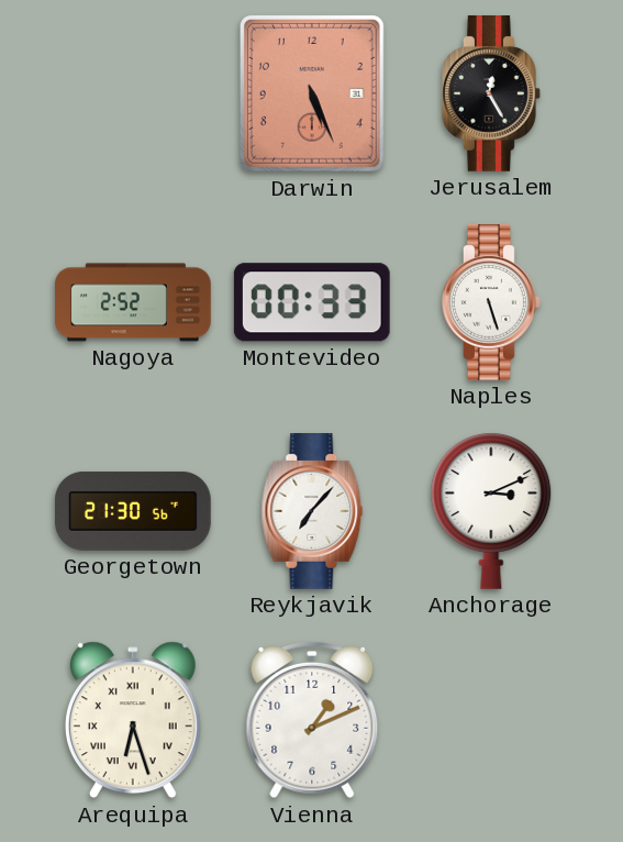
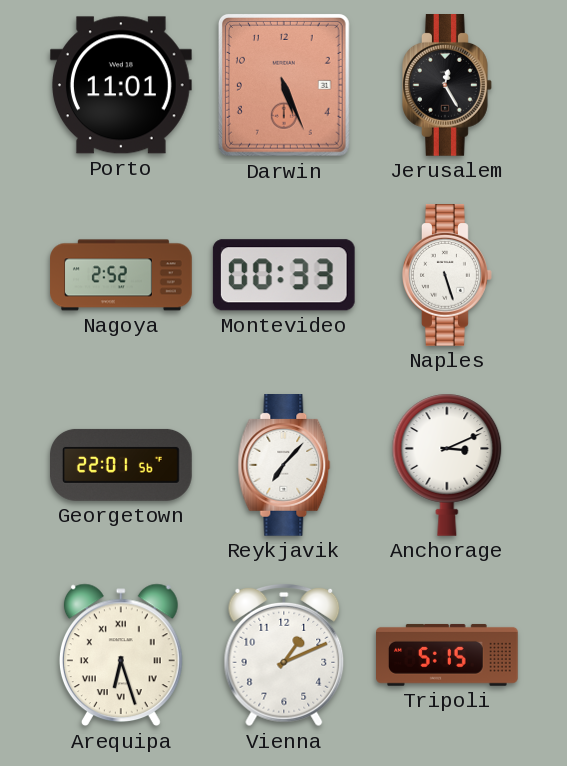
Porto: none -> 11:01
Georgetown: 21:30 -> 22:01
Tripoli: none -> 5:15
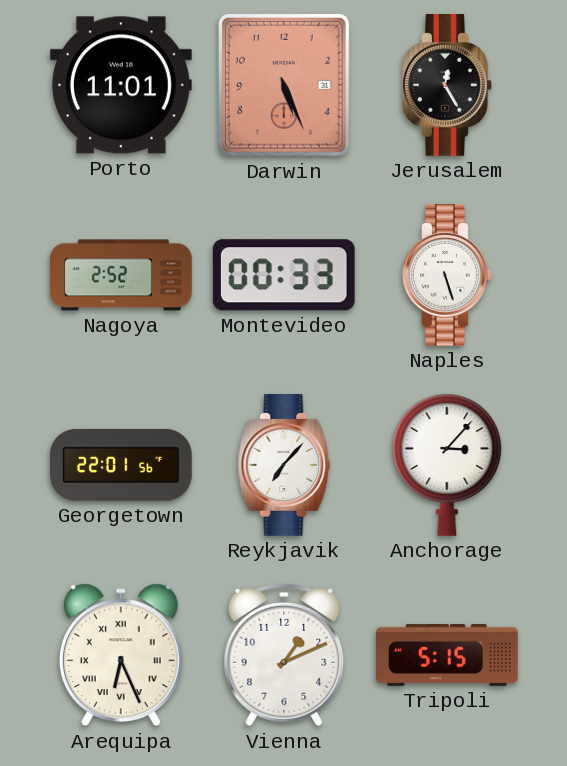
Anchorage: 3:11 -> 3:07
Arequipa: 6:27 -> 6:26
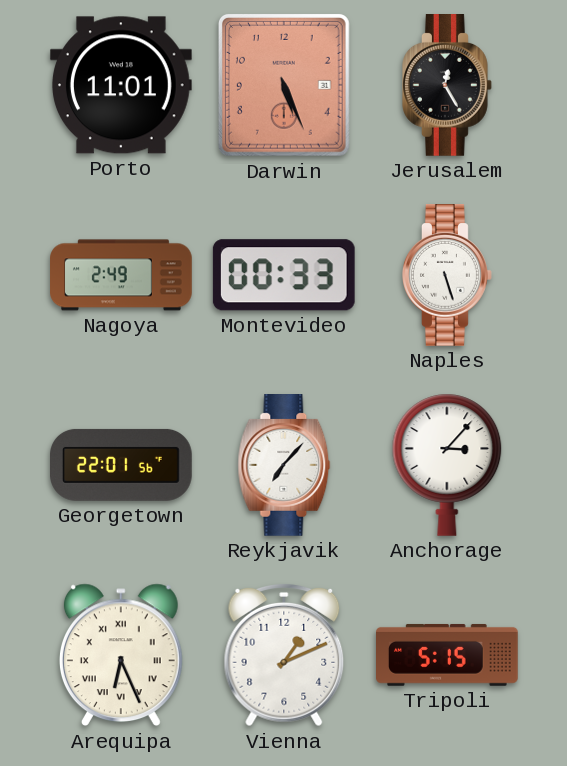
Nagoya: 2:52 -> 2:49
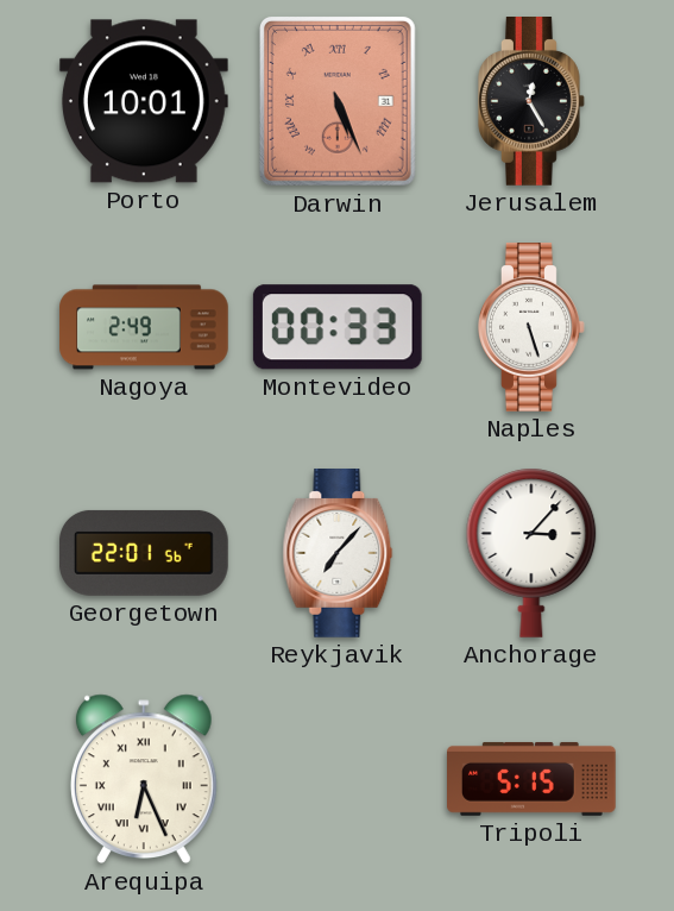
Porto: 11:01 -> 10:01
Darwin numerals: Arabic -> Roman
Vienna: 1:11 -> none
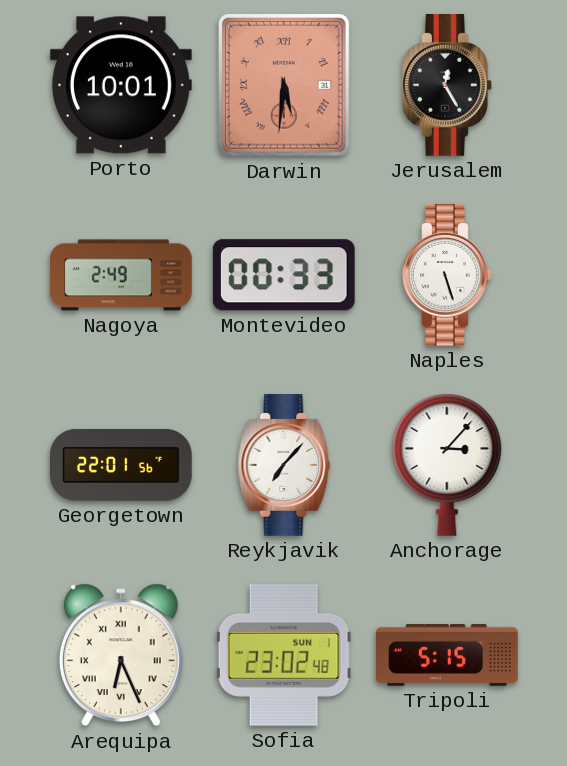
Darwin: 5:26 -> 5:31
Sofia: none -> 23:02
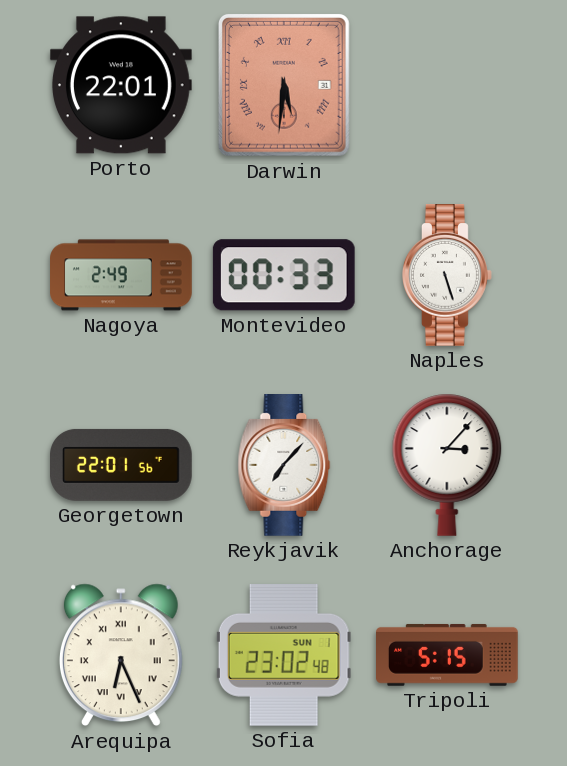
Porto: 10:01 -> 22:01
Jerusalem: 12:25 -> none
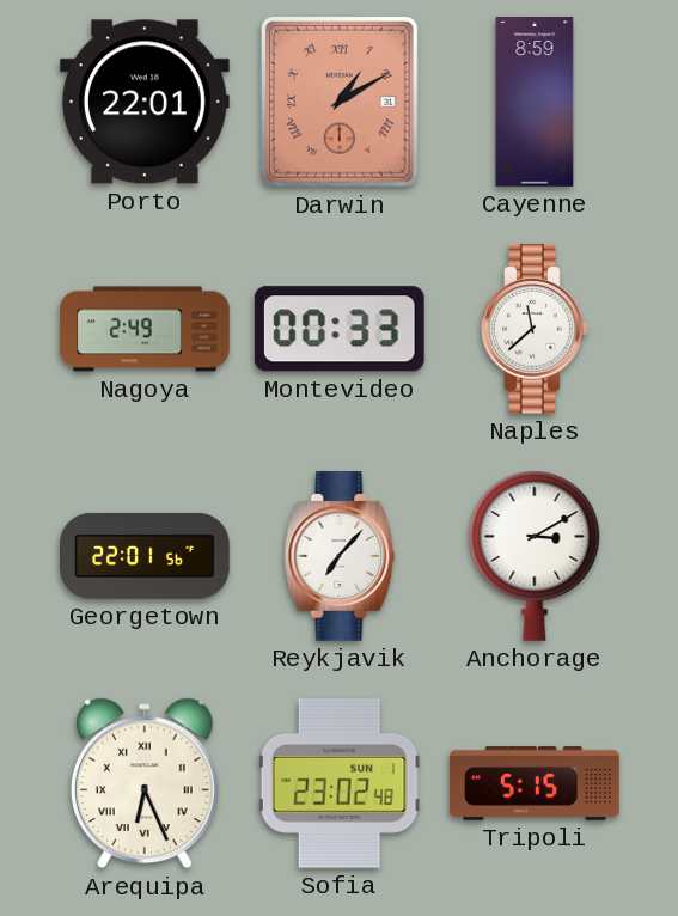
Darwin: 5:31 -> 1:10
Cayenne: none -> 8:59
Naples: 5:27 -> 11:38
Anchorage: 3:07 -> 3:10
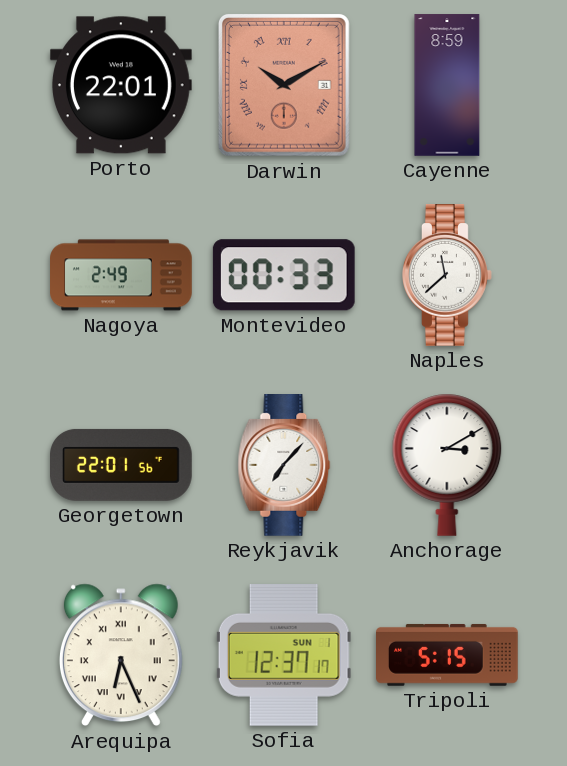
Darwin: 1:10 -> 10:10
Sofia: 23:02 -> 12:37
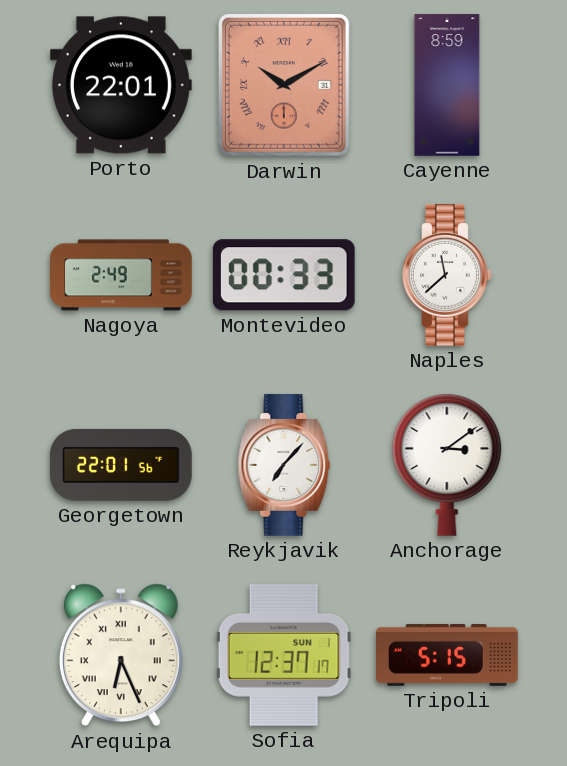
Anchorage: 3:10 -> 3:09
